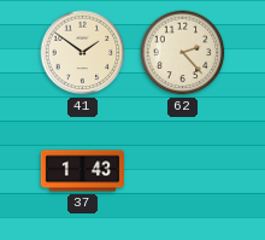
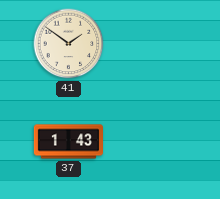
62: 2:23 -> none
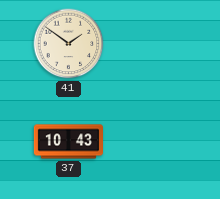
37: 1:43 -> 10:43
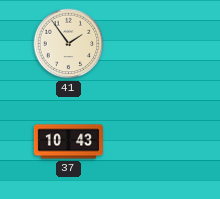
41: 1:51 -> 1:54
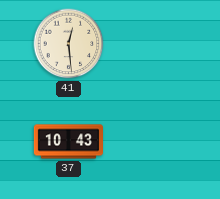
41: 1:54 -> 12:29
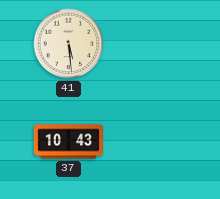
41: 12:29 -> 5:29
